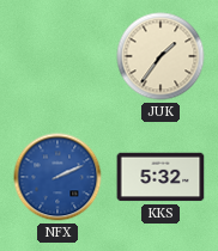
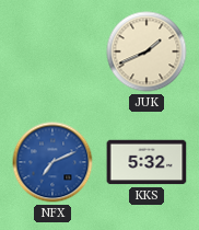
JUK: 1:36 -> 1:41
NFX: 2:11 -> 7:11
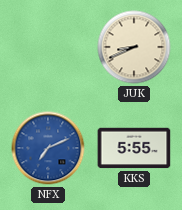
JUK: 1:41 -> 8:41
KKS: 5:32 -> 5:55
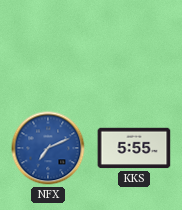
JUK: 8:41 -> none
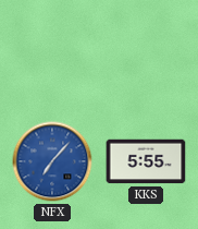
NFX: 7:11 -> 7:07
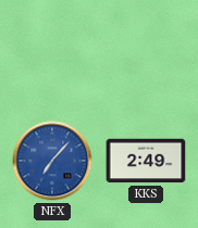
KKS: 5:55 -> 2:49
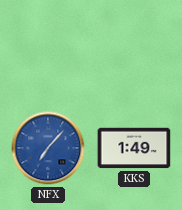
KKS: 2:49 -> 1:49
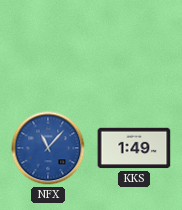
NFX: 7:07 -> 11:07
